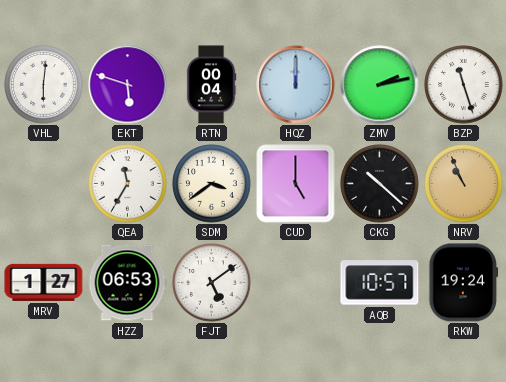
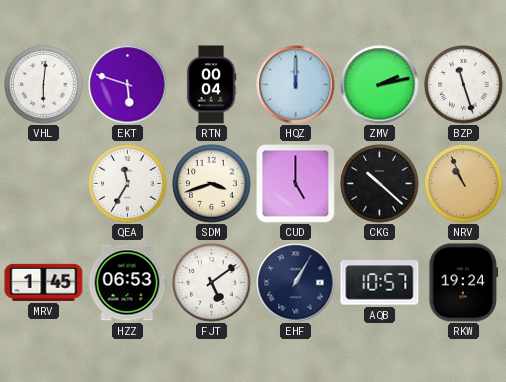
SDM: 3:39 -> 3:42
MRV: 1:27 -> 1:45
EHF: none -> 1:05
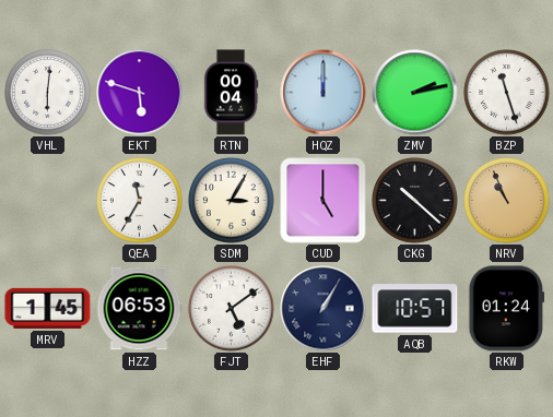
SDM: 3:42 -> 3:05
RKW: 19:24 -> 01:24
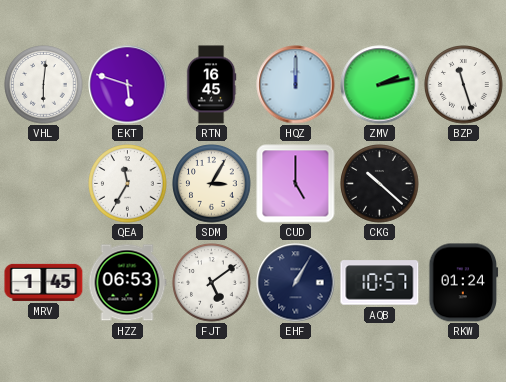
RTN: 00:04 -> 16:45
NRV: 10:56 -> none
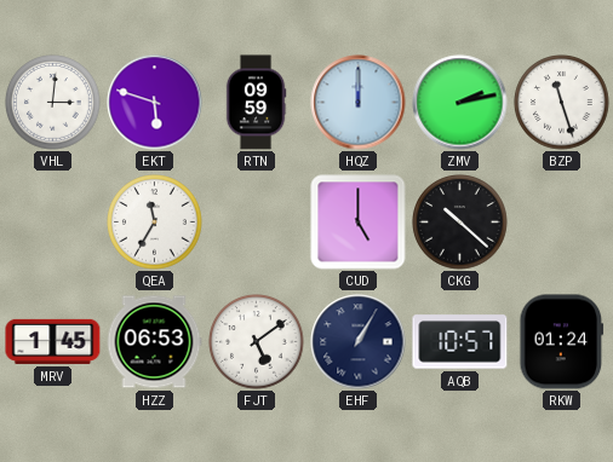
VHL: 6:01 -> 3:01
RTN: 16:45 -> 09:59
SDM: 3:05 -> none
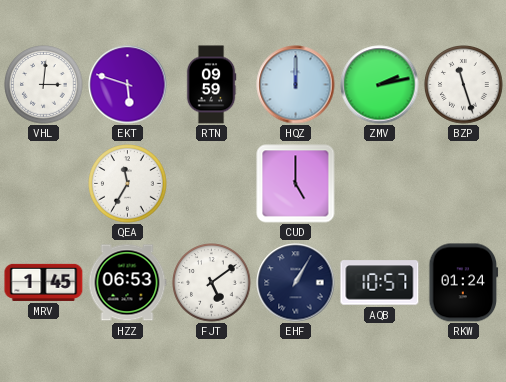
CKG: 10:22 -> none
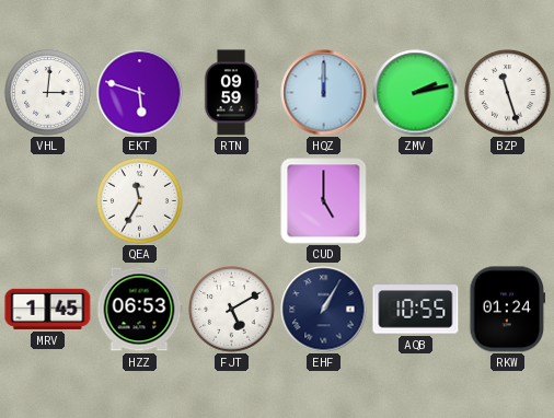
FJT: 5:09 -> 5:10
AQB: 10:57 -> 10:55
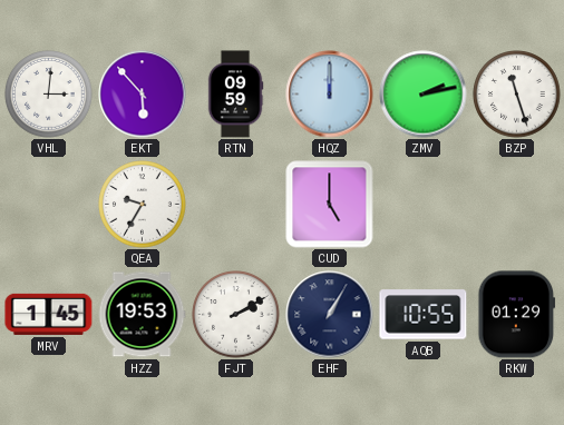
EKT: 5:48 -> 5:53
QEA: 11:35 -> 9:35
HZZ: 06:53 -> 19:53
FJT: 5:10 -> 2:10
RKW: 01:24 -> 01:29
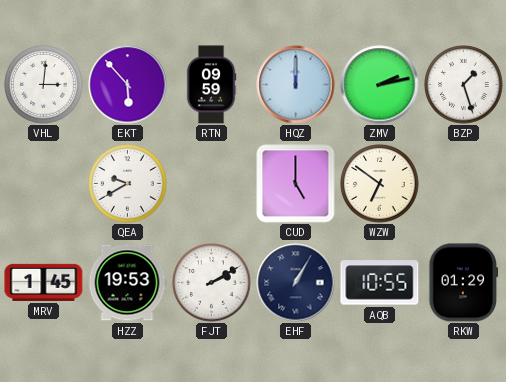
BZP: 11:27 -> 1:27
QEA: 9:35 -> 9:40
WZW: none -> 6:51
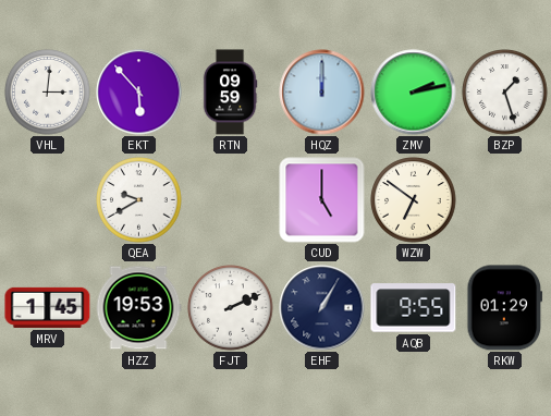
FJT: 2:10 -> 2:11
AQB: 10:55 -> 9:55
